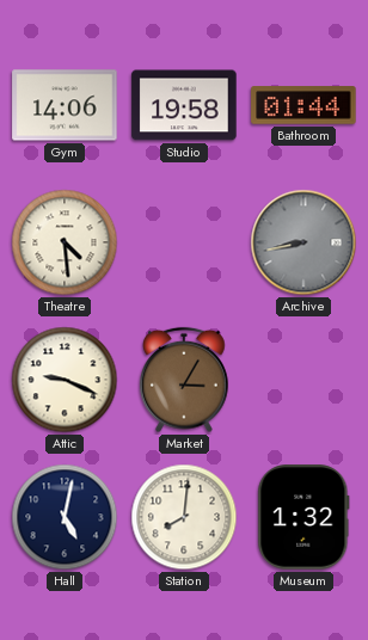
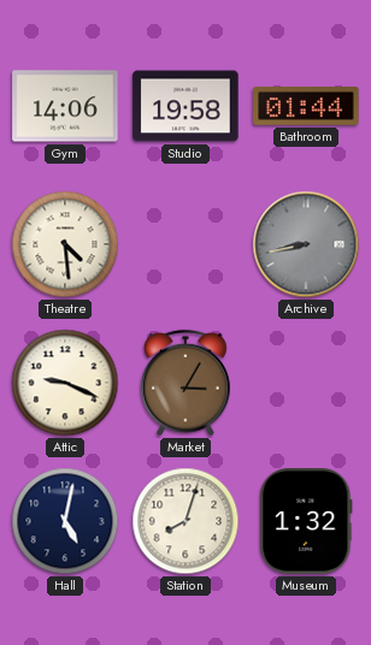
Station: 8:01 -> 8:03
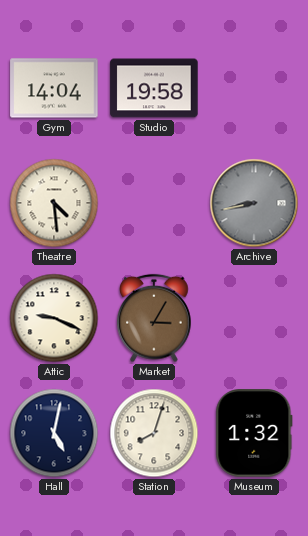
Gym: 14:06 -> 14:04
Bathroom: 01:44 -> none
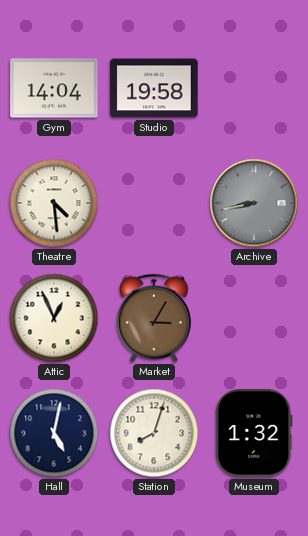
Attic: 9:19 -> 12:56
